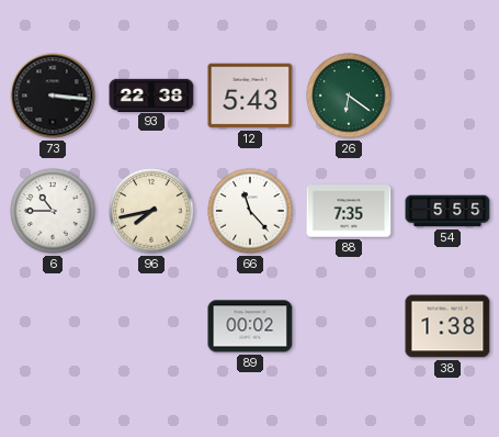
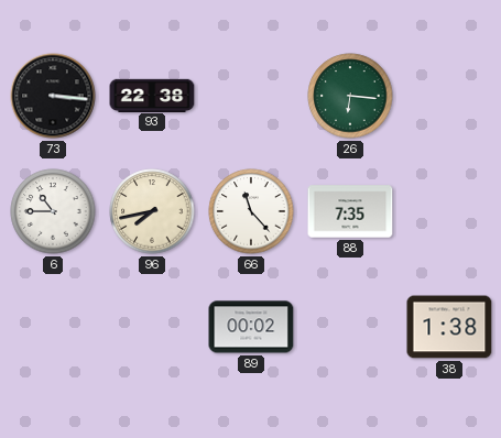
12: 5:43 -> none
26: 6:21 -> 6:16
54: 5:55 -> none
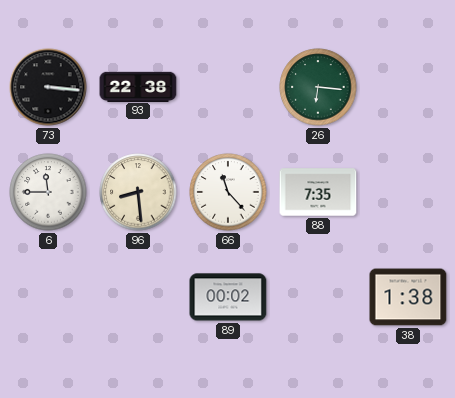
6: 10:45 -> 11:45
96: 7:43 -> 8:29
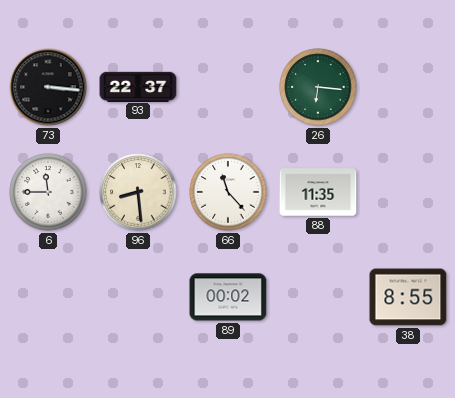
93: 22:38 -> 22:37
88: 7:35 -> 11:35
38: 1:38 -> 8:55
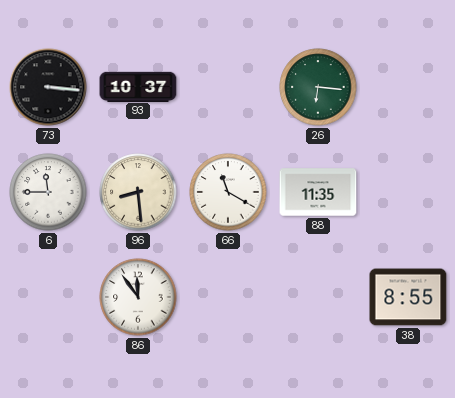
93: 22:37 -> 10:37
66: 11:23 -> 11:20
86: none -> 11:54
89: 00:02 -> none
